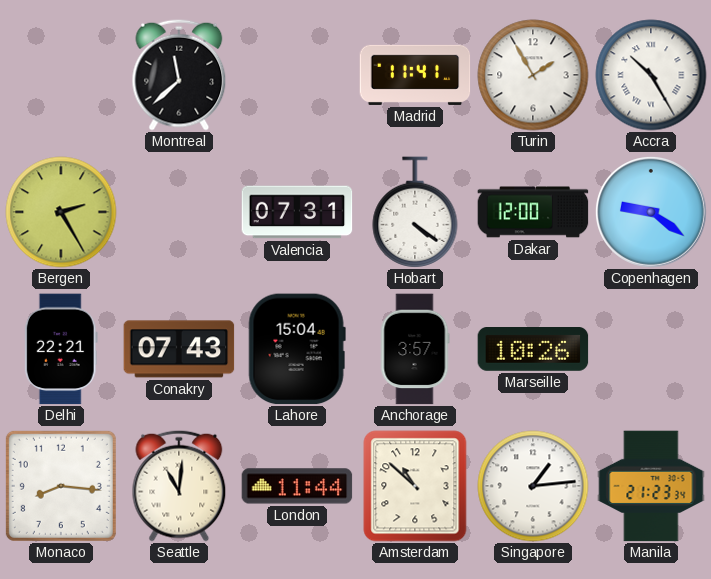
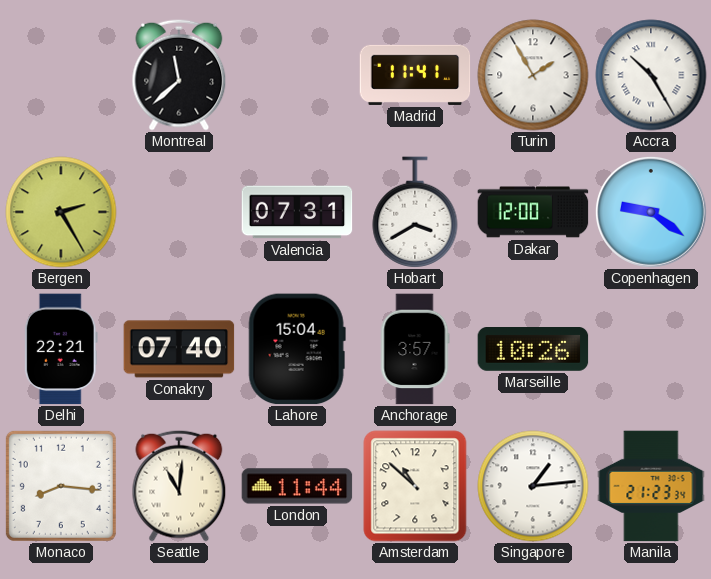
Hobart: 4:21 -> 3:40
Conakry: 07:43 -> 07:40
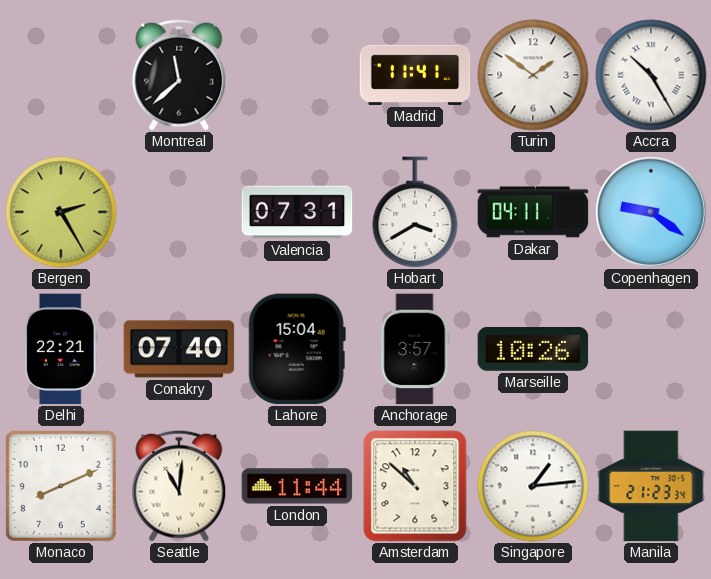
Turin: 1:55 -> 1:51
Dakar: 12:00 -> 04:11
Monaco: 8:16 -> 8:11
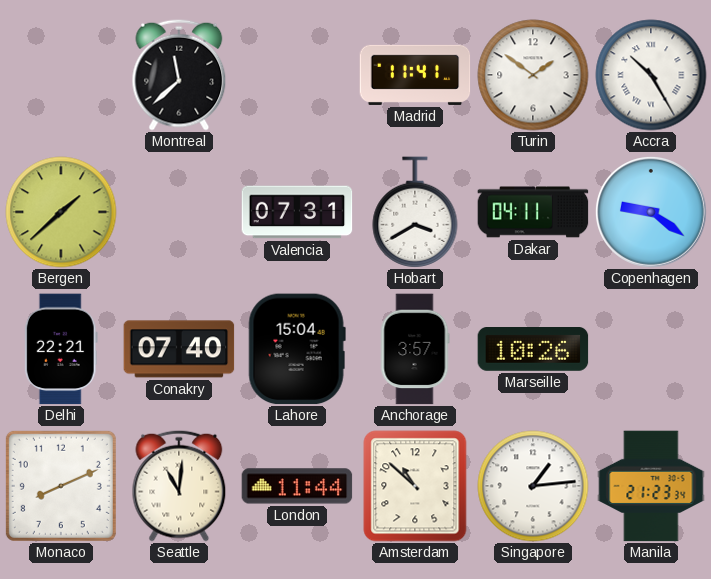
Bergen: 2:25 -> 1:38
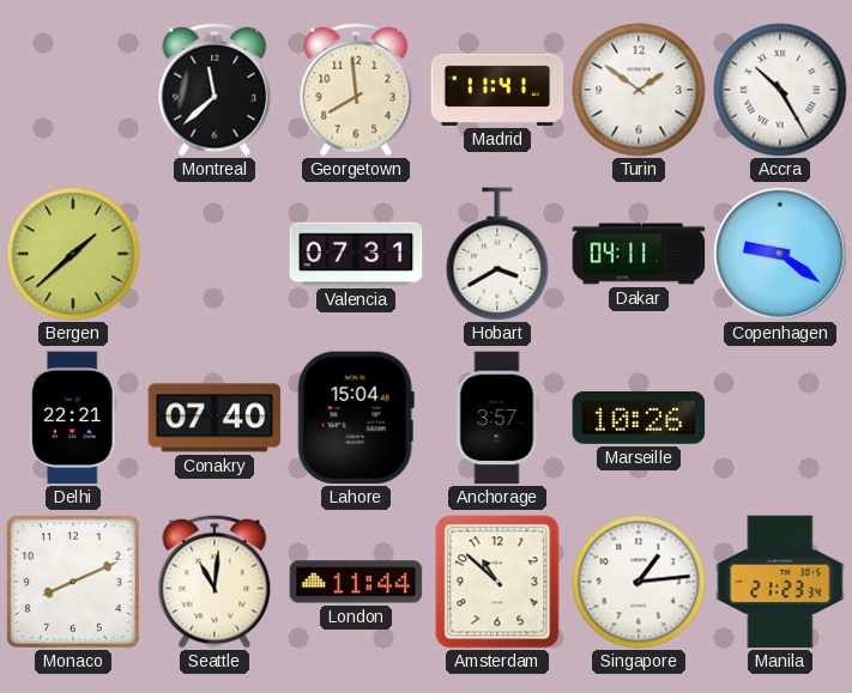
Georgetown: none -> 7:59
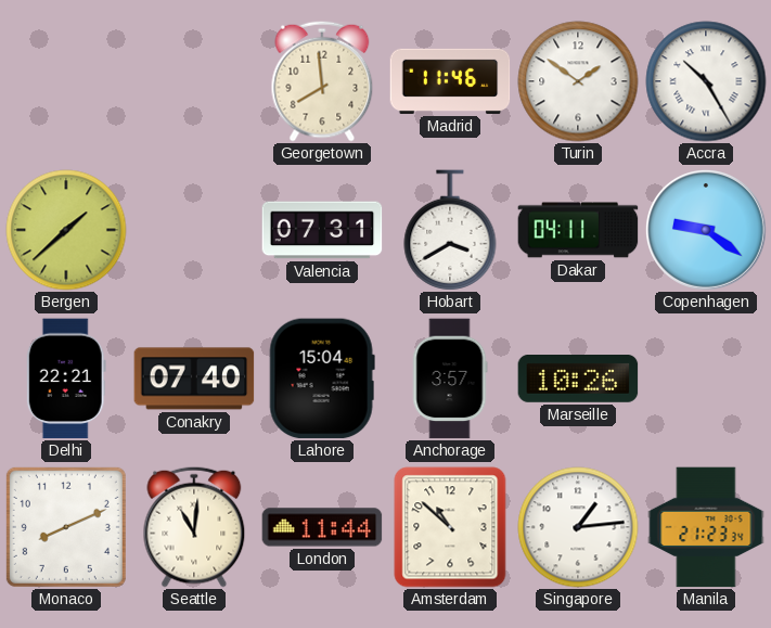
Montreal: 11:38 -> none
Madrid: 11:41 -> 11:46
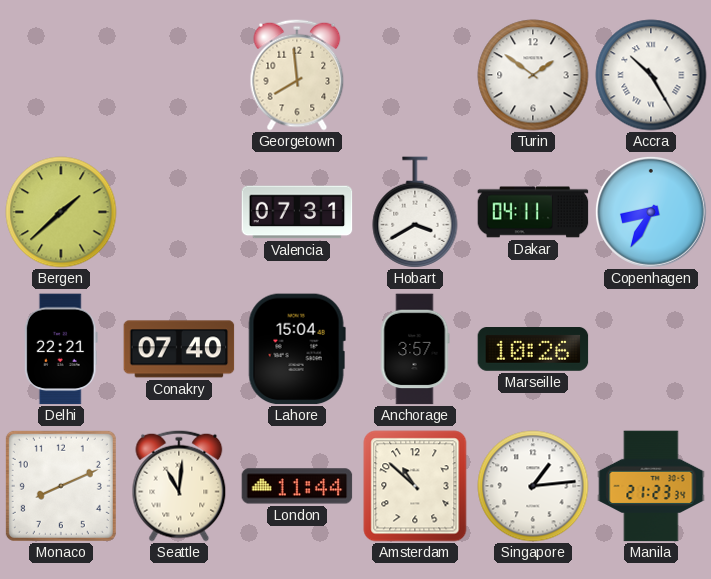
Madrid: 11:46 -> none
Copenhagen: 9:21 -> 8:35
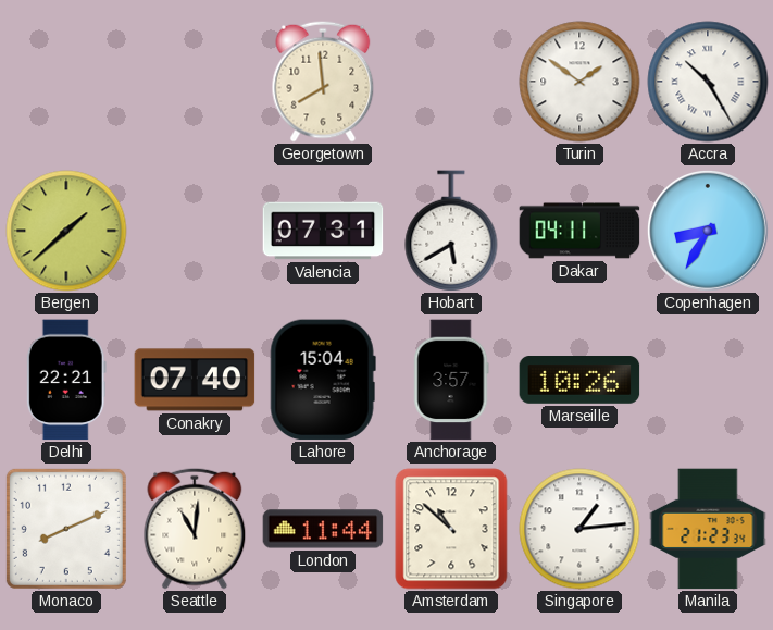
Hobart: 3:40 -> 5:40
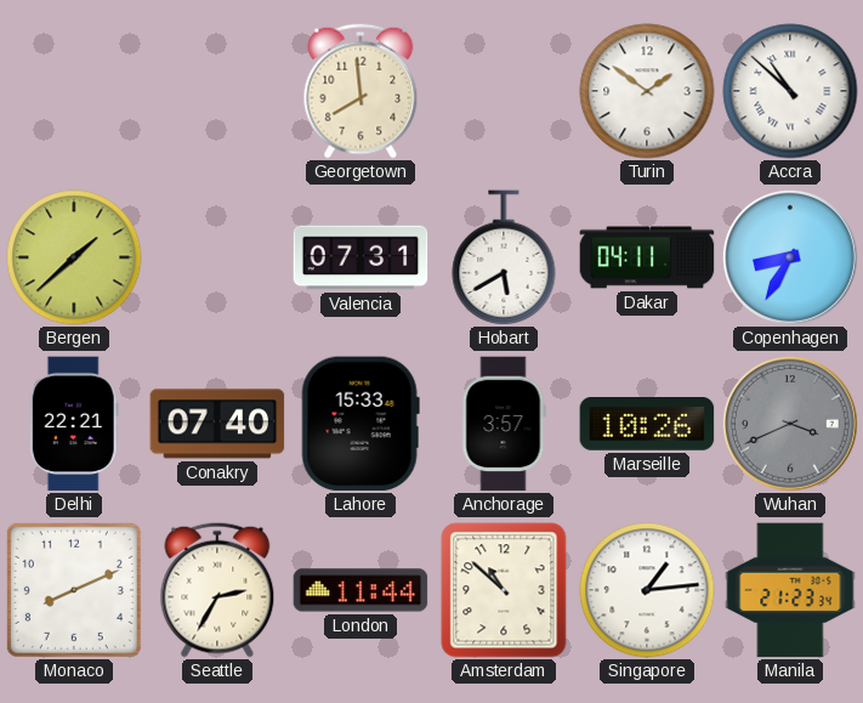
Accra: 10:25 -> 10:52
Lahore: 15:04 -> 15:33
Wuhan: none -> 3:41
Seattle: 11:01 -> 2:35
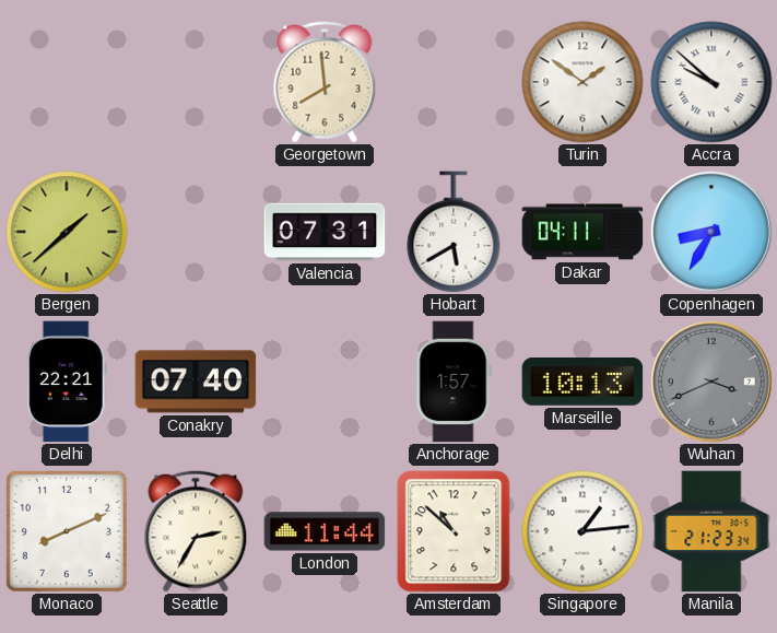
Accra: 10:52 -> 9:52
Lahore: 15:33 -> none
Anchorage: 3:57 -> 1:57
Marseille: 10:26 -> 10:13
